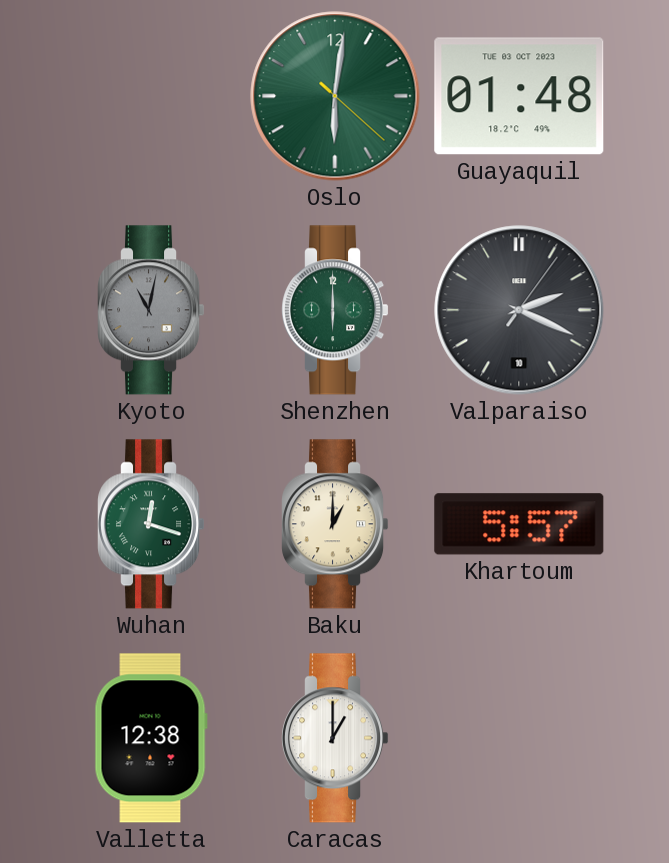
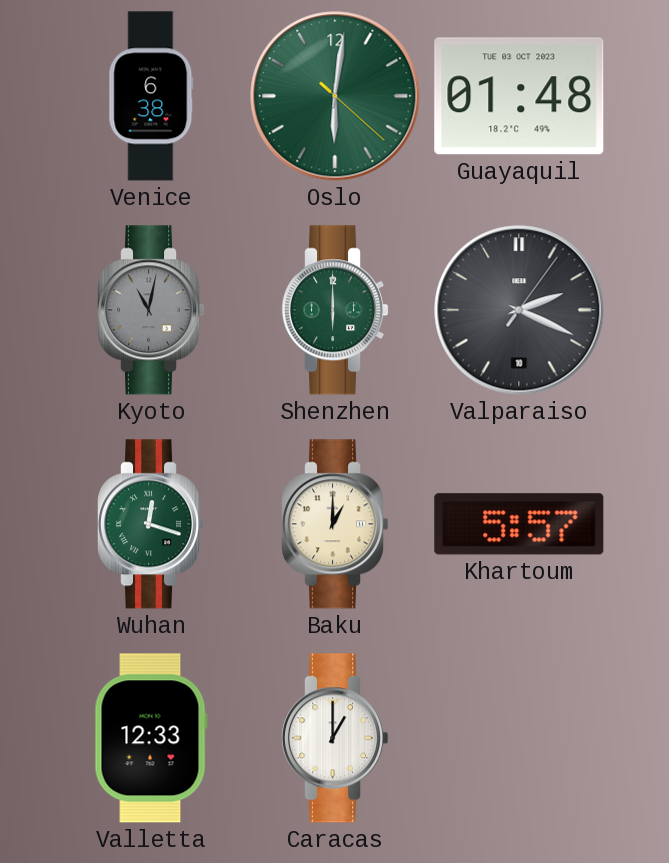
Venice: none -> 6:38
Valletta: 12:38 -> 12:33
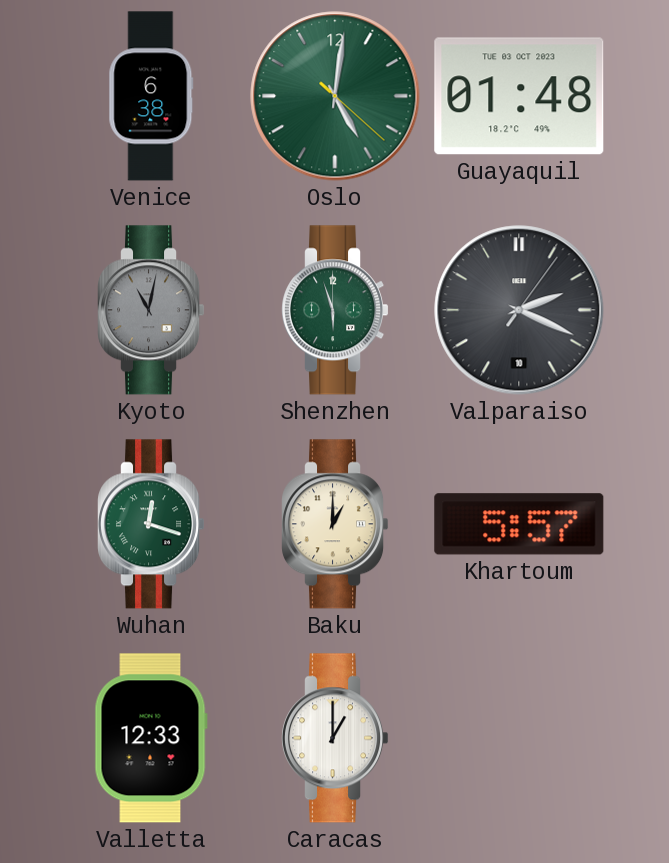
Oslo: 6:01 -> 5:01
Shenzhen: 6:00 -> 5:57
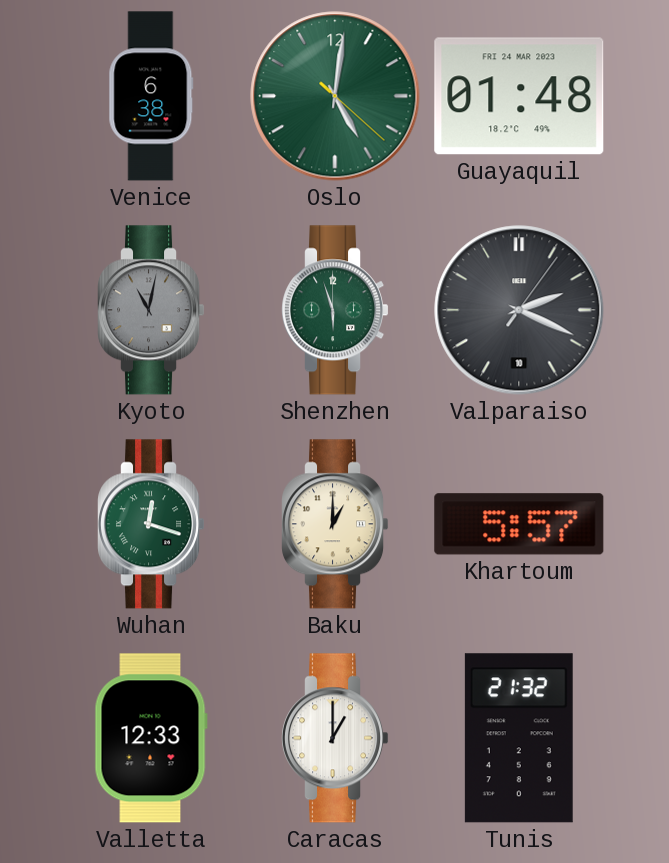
Guayaquil date: TUE 03 OCT 2023 -> FRI 24 MAR 2023
Tunis: none -> 21:32
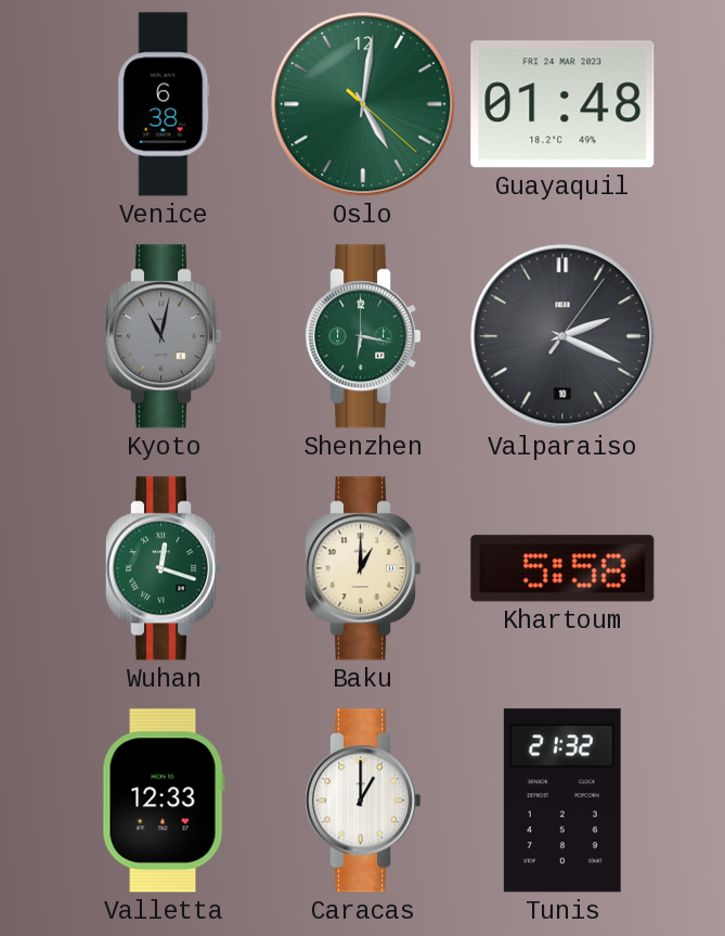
Shenzhen: 5:57 -> 6:17
Khartoum: 5:57 -> 5:58
